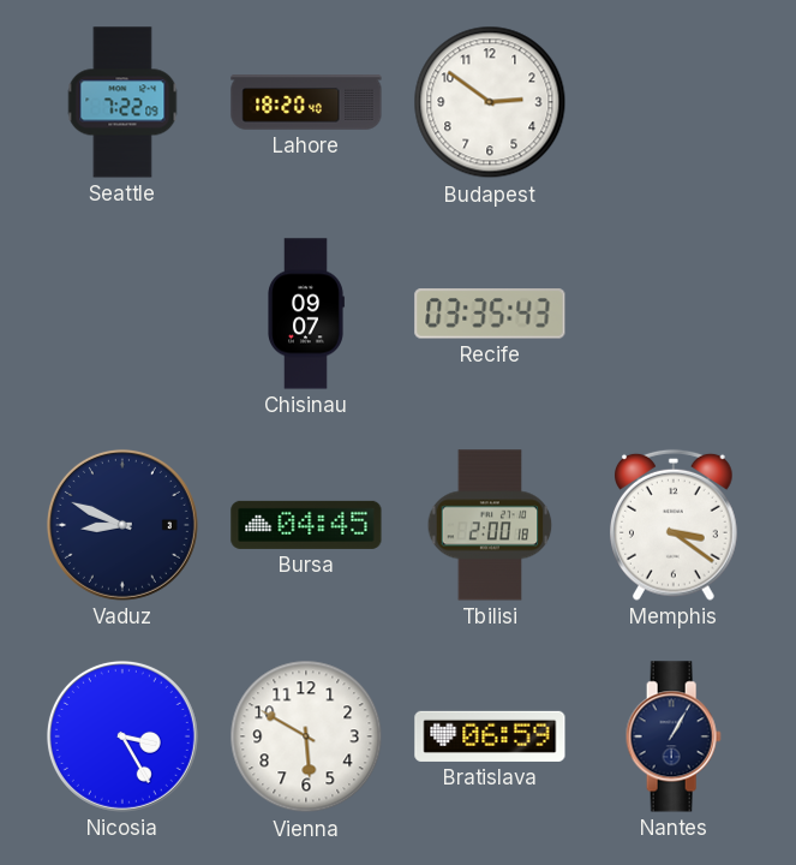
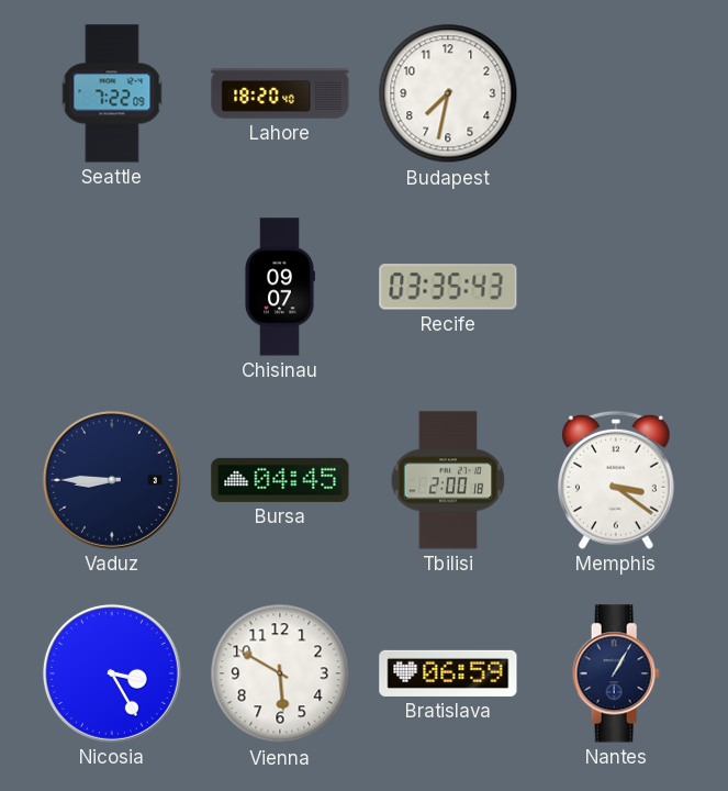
Budapest: 2:51 -> 7:32
Vaduz: 8:49 -> 8:45
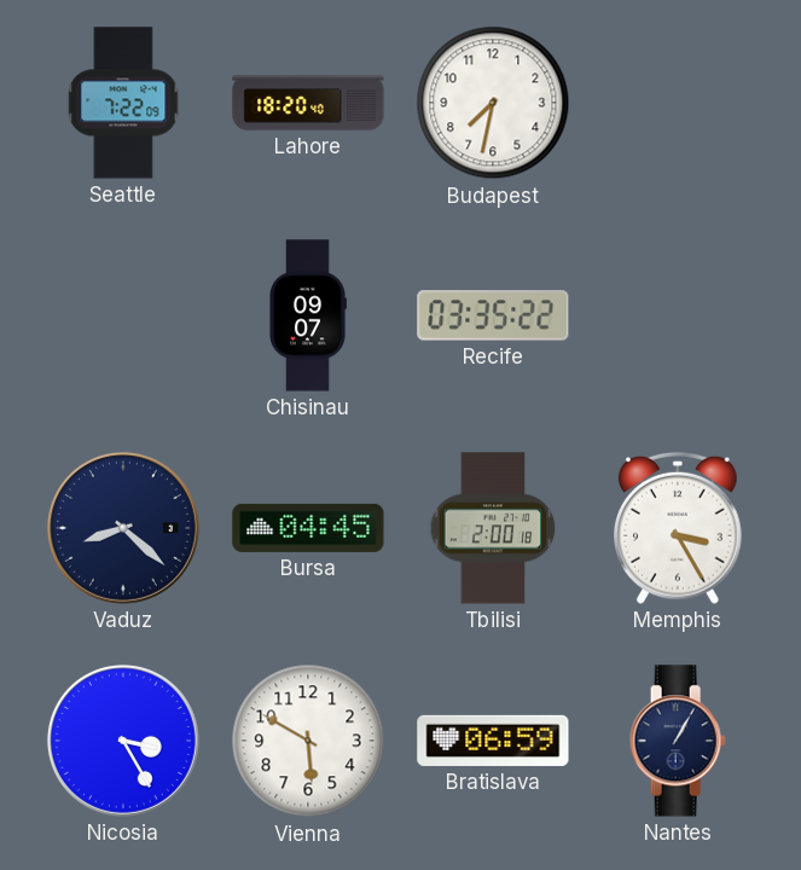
Recife: 03:35:43 -> 03:35:22
Vaduz: 8:45 -> 8:22
Memphis: 3:21 -> 3:25
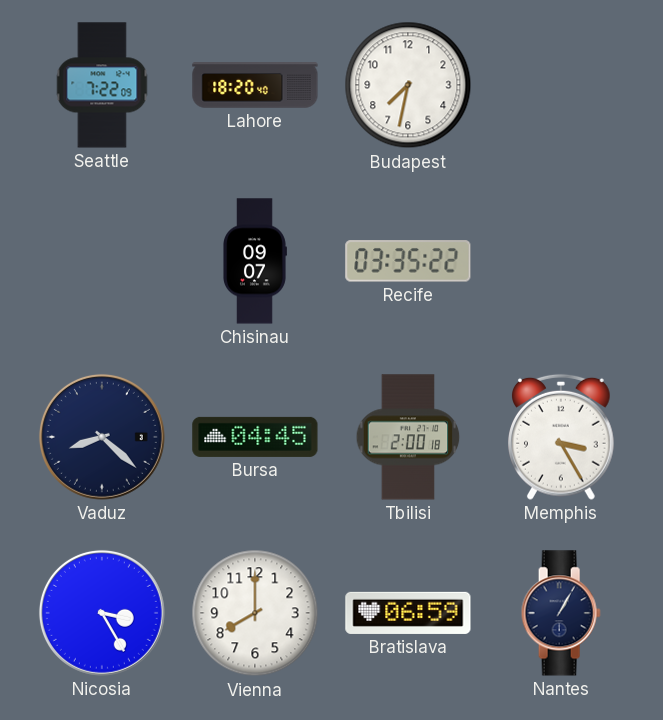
Vienna: 5:50 -> 8:00
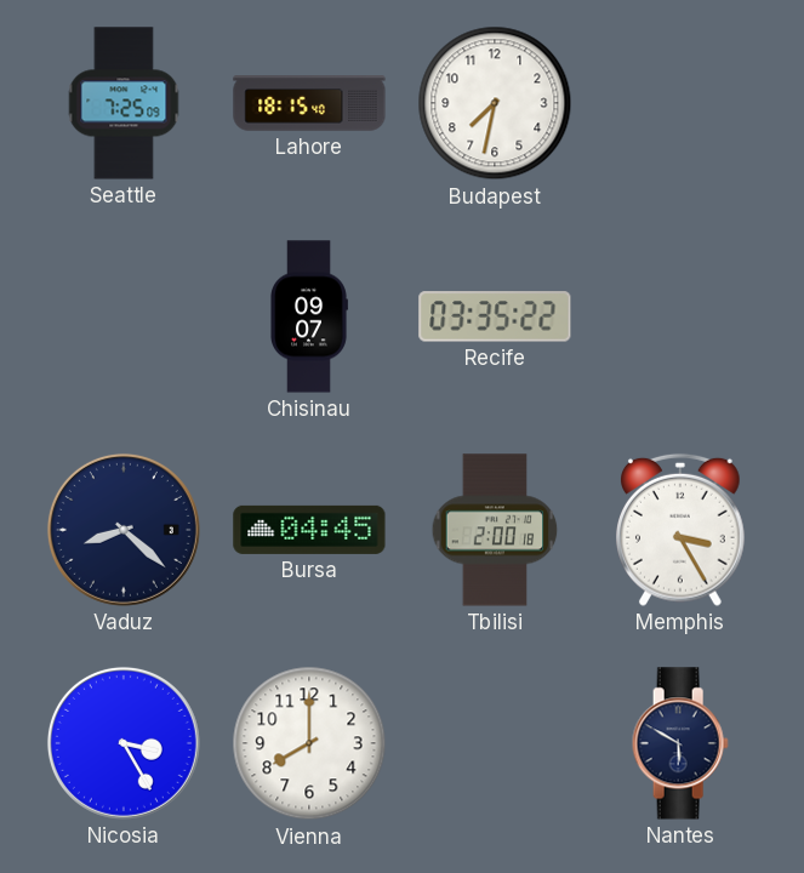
Seattle: 7:22 -> 7:25
Lahore: 18:20 -> 18:15
Bratislava: 06:59 -> none
Nantes: 1:05 -> 5:50
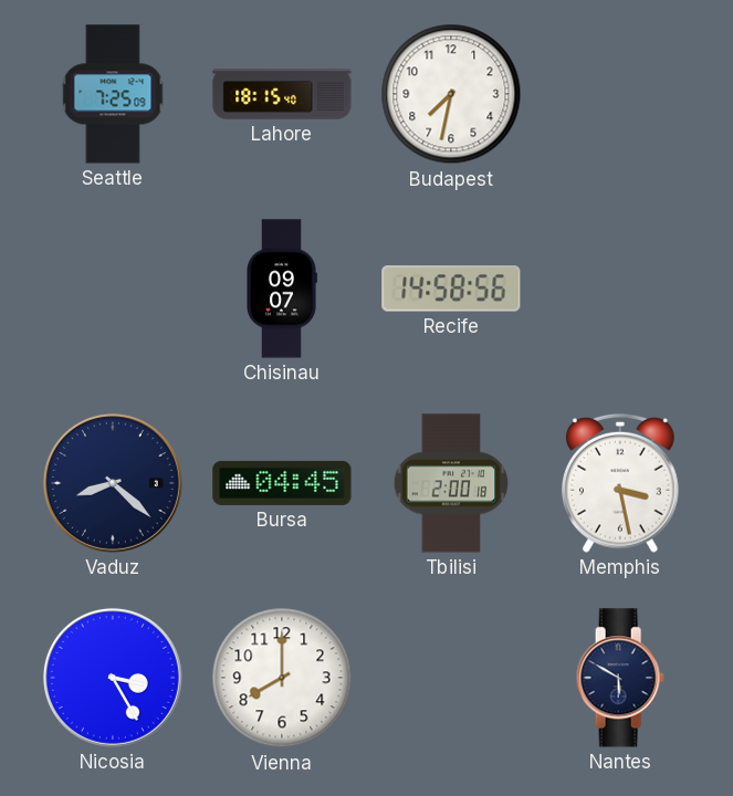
Recife: 03:35 -> 14:58
Memphis: 3:25 -> 3:28
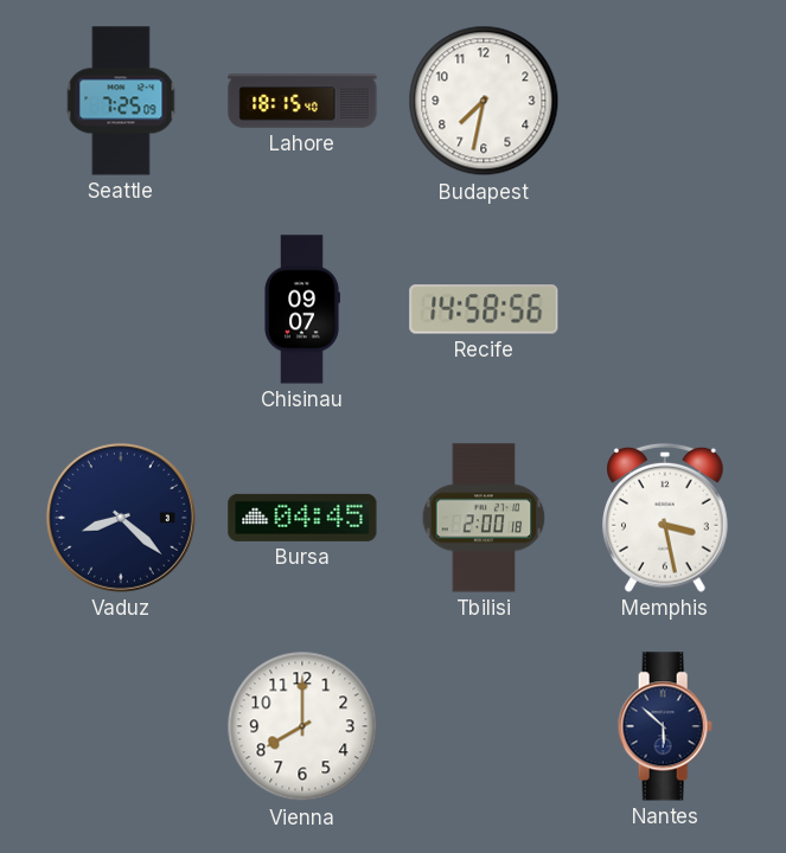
Nicosia: 3:25 -> none
Nantes: 5:50 -> 5:52
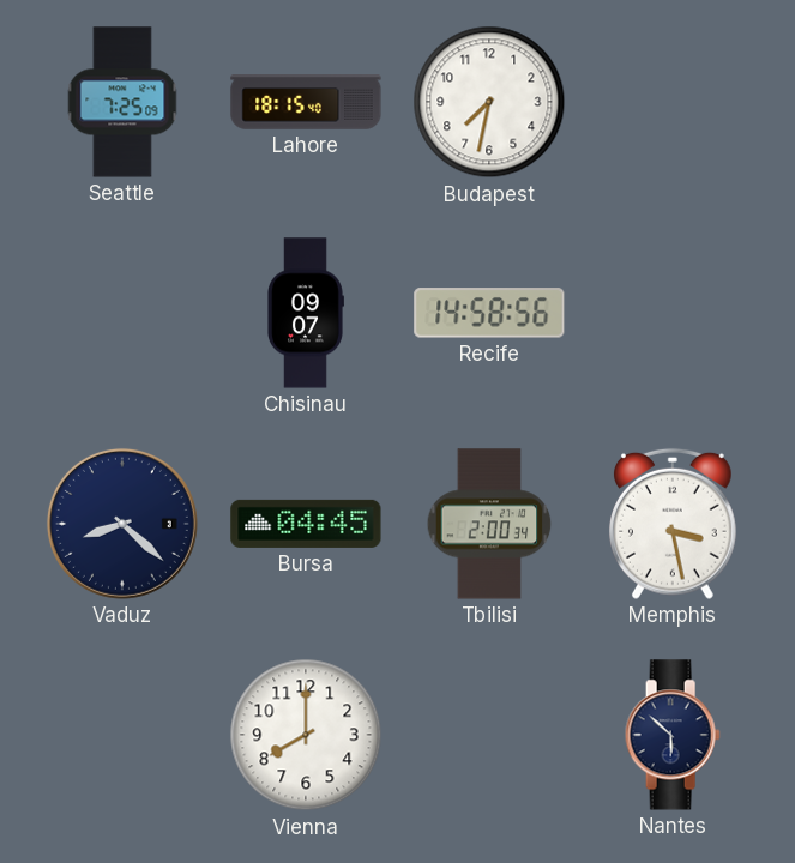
Tbilisi: 2:00:18 -> 2:00:34
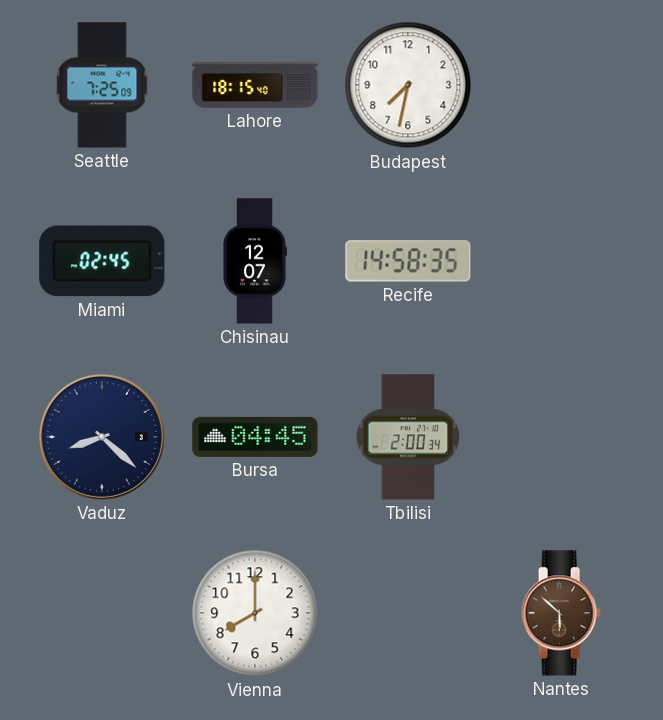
Miami: none -> 02:45
Chisinau: 09:07 -> 12:07
Recife: 14:58:56 -> 14:58:35
Memphis: 3:28 -> none
Nantes dial: navy -> brown
